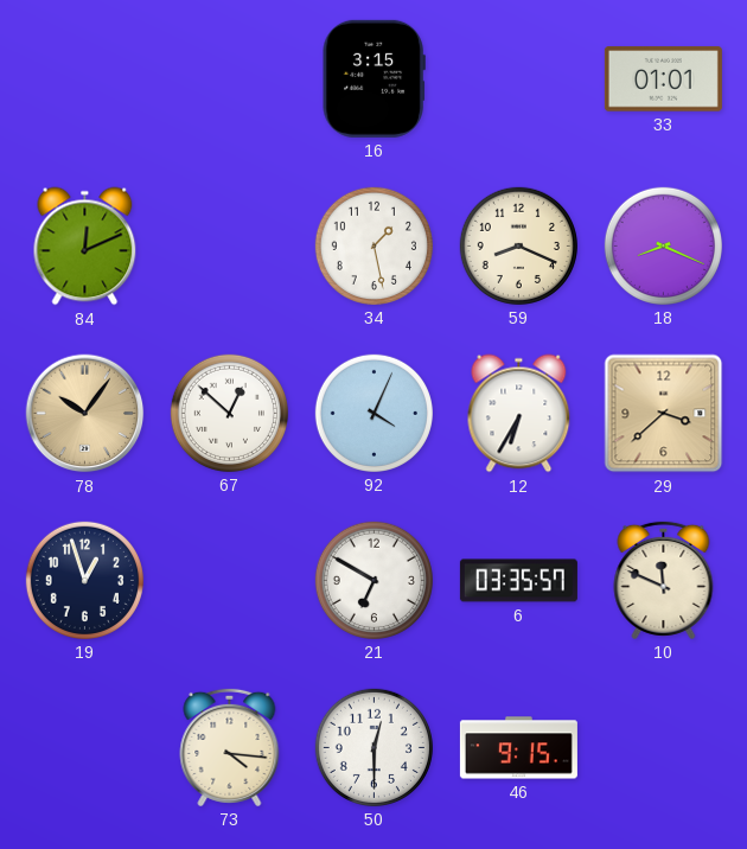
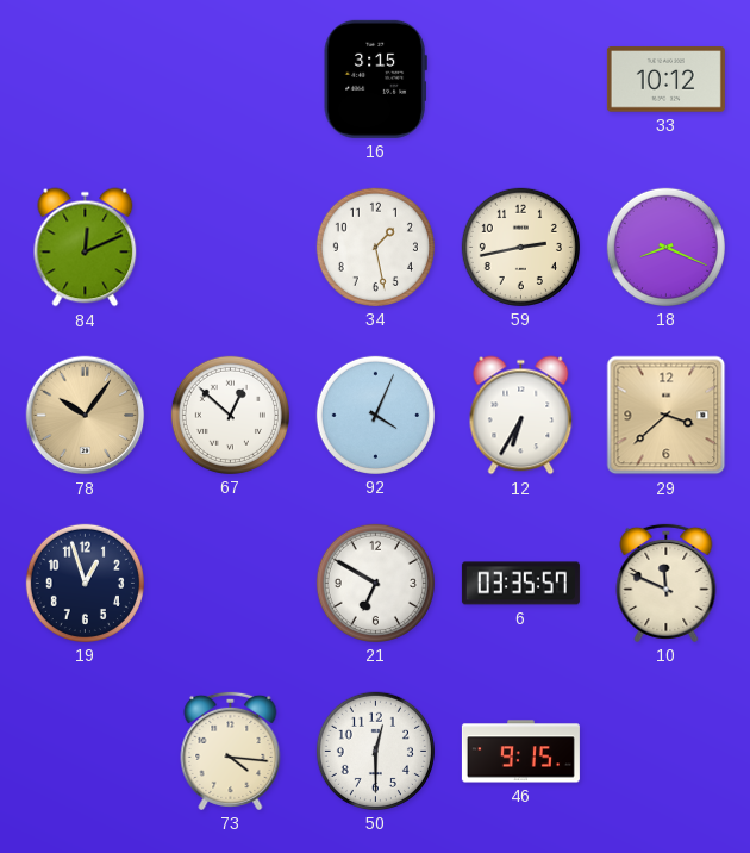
33: 01:01 -> 10:12
59: 8:19 -> 2:43
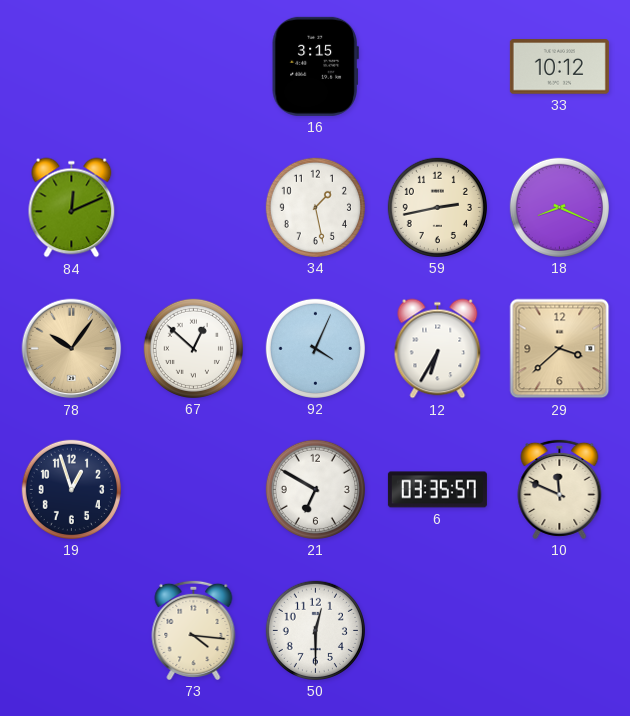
46: 9:15 -> none
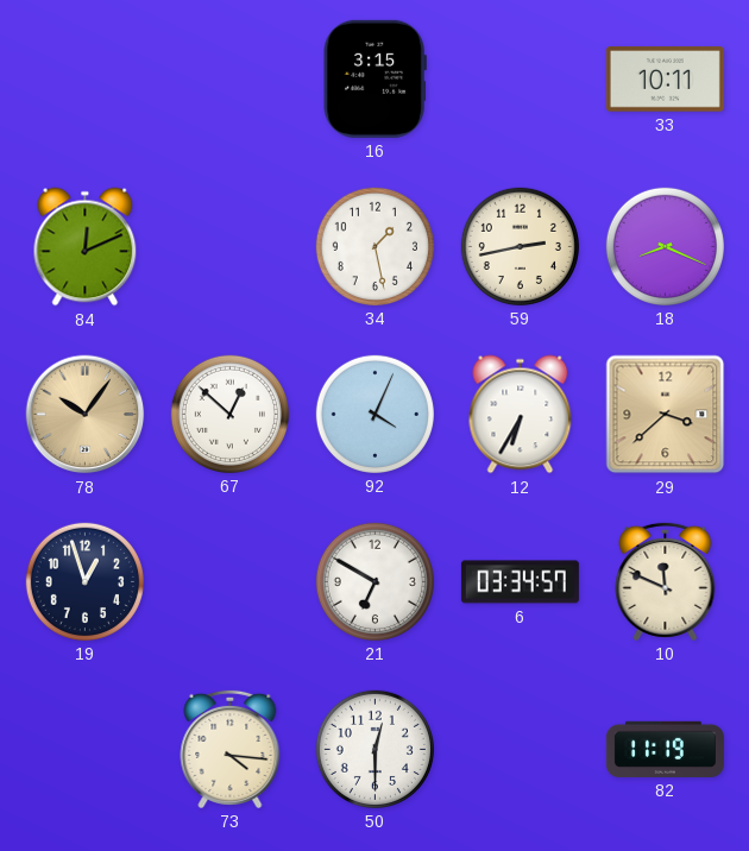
33: 10:12 -> 10:11
6: 03:35 -> 03:34
82: none -> 11:19
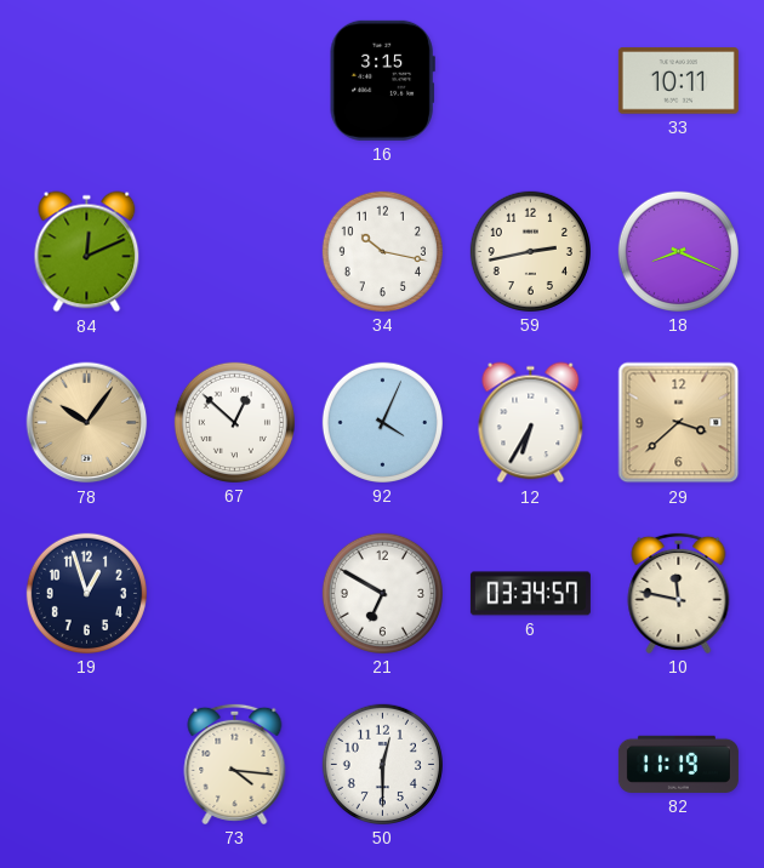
34: 1:28 -> 10:17
10: 11:49 -> 11:47
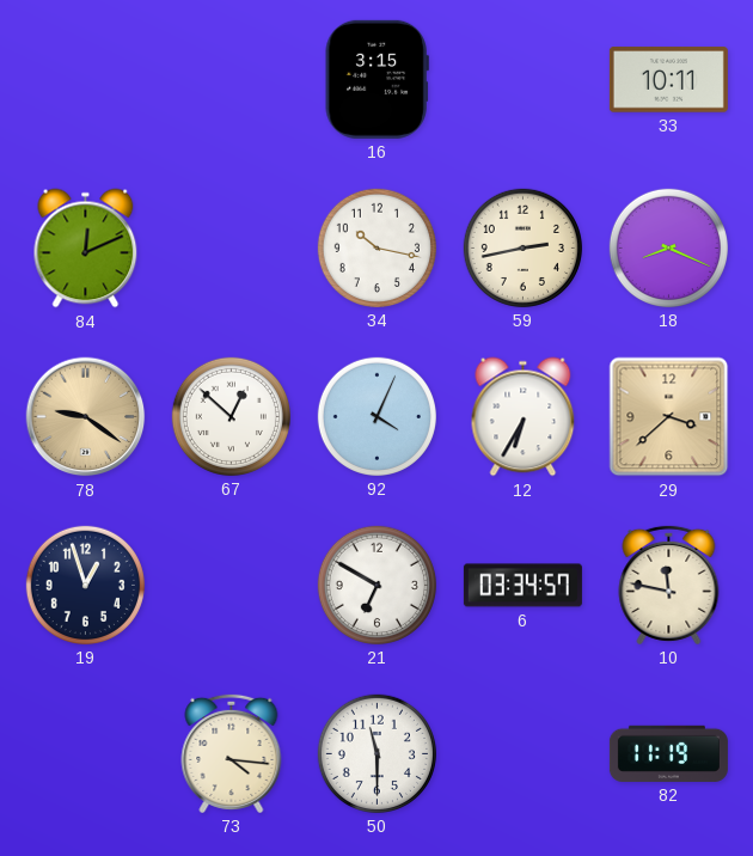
78: 10:06 -> 9:21
50: 12:30 -> 11:30
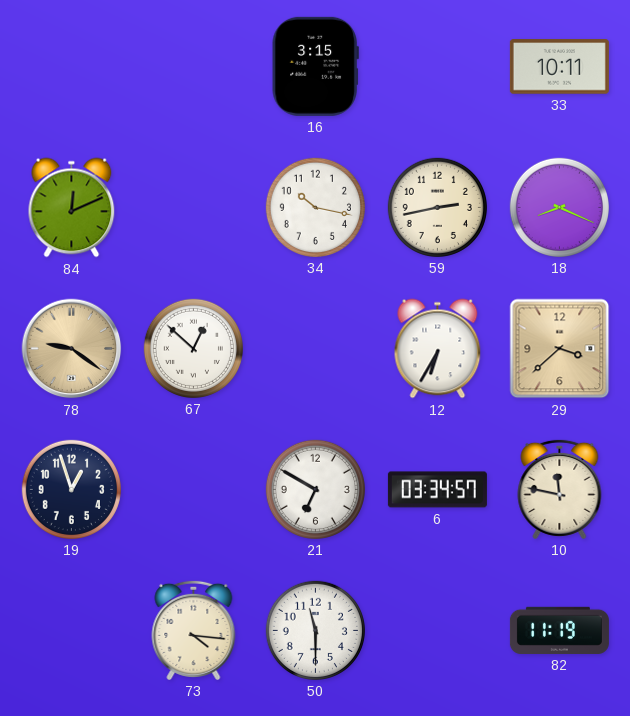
92: 4:04 -> none
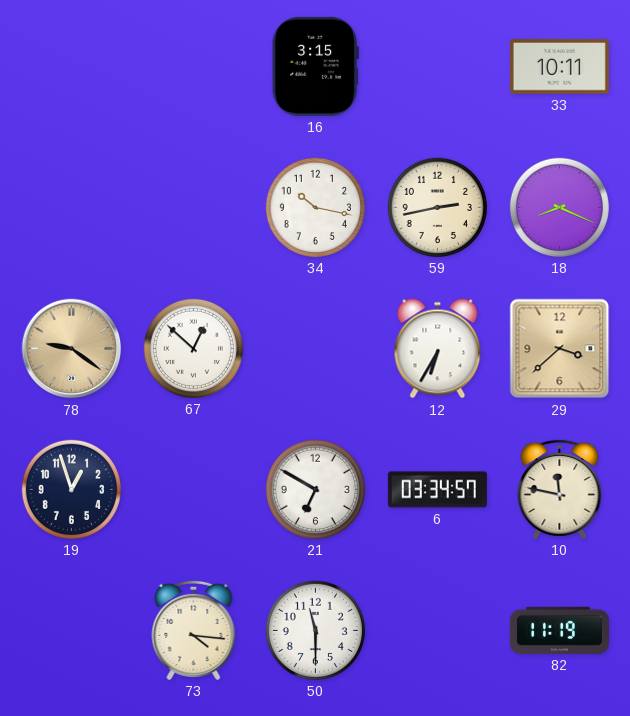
84: 12:11 -> none
